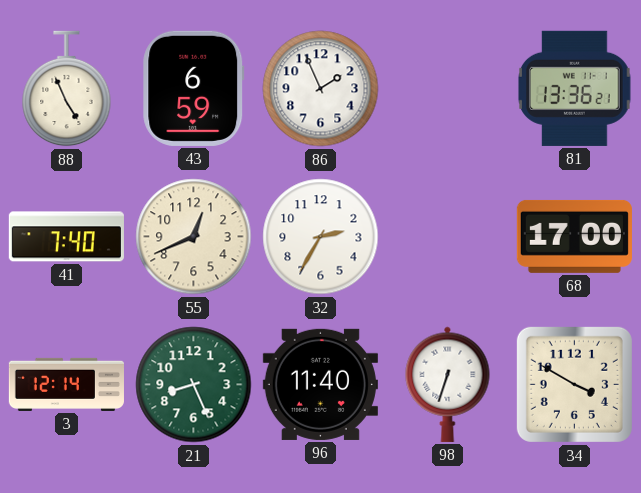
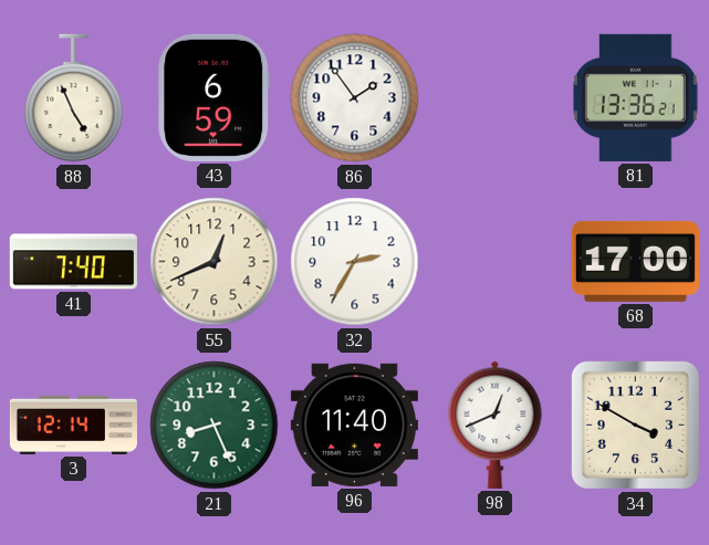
86: 1:56 -> 1:54
98: 6:33 -> 12:41
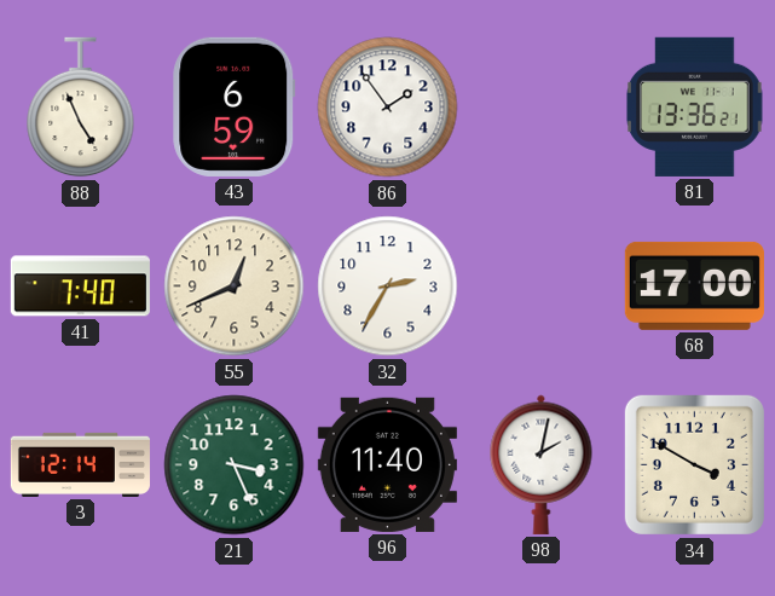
21: 8:26 -> 3:26
98: 12:41 -> 2:02
